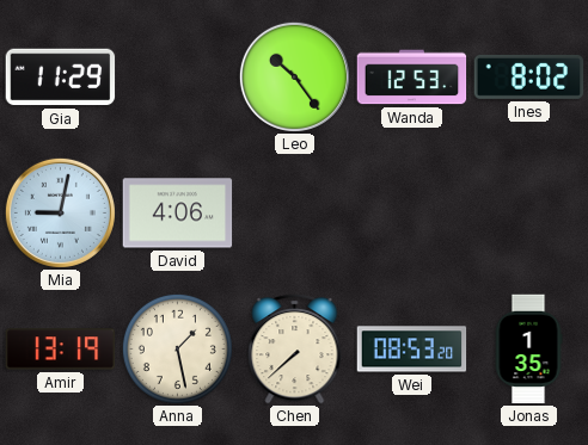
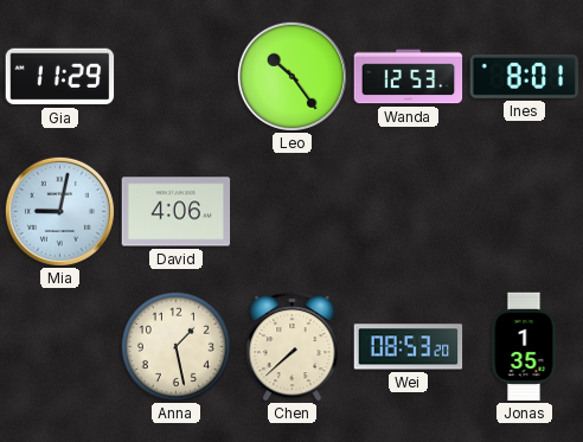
Ines: 8:02 -> 8:01
Amir: 13:19 -> none
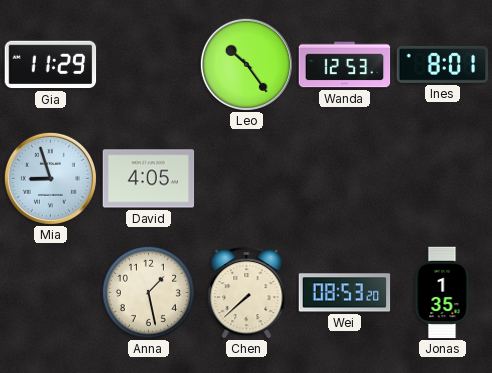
Mia: 9:02 -> 8:57
David: 4:06 -> 4:05
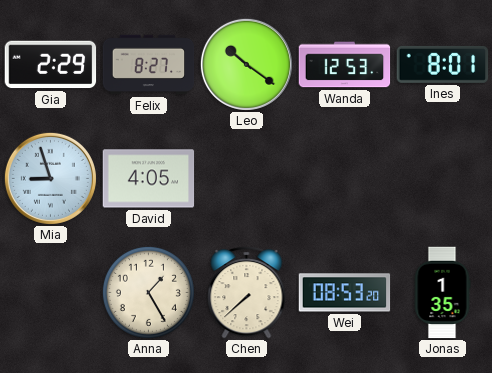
Gia: 11:29 -> 2:29
Felix: none -> 8:27
Leo: 10:24 -> 10:21
Anna: 1:28 -> 1:25
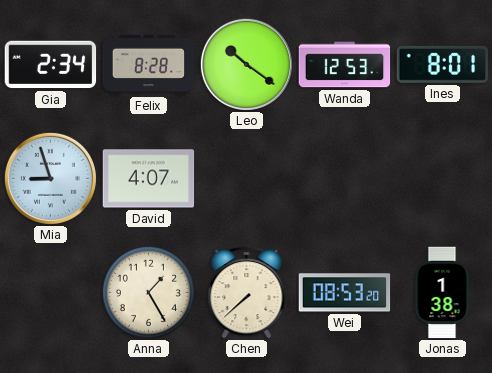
Gia: 2:29 -> 2:34
Felix: 8:27 -> 8:28
David: 4:05 -> 4:07
Jonas: 1:35 -> 1:38
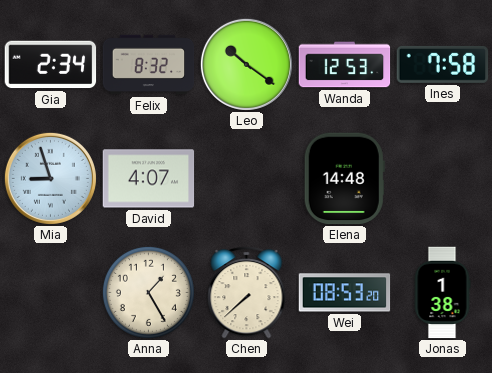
Felix: 8:28 -> 8:32
Ines: 8:01 -> 7:58
Elena: none -> 14:48
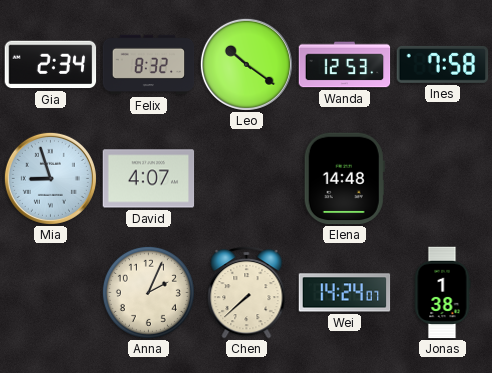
Anna: 1:25 -> 2:04
Wei: 08:53 -> 14:24
